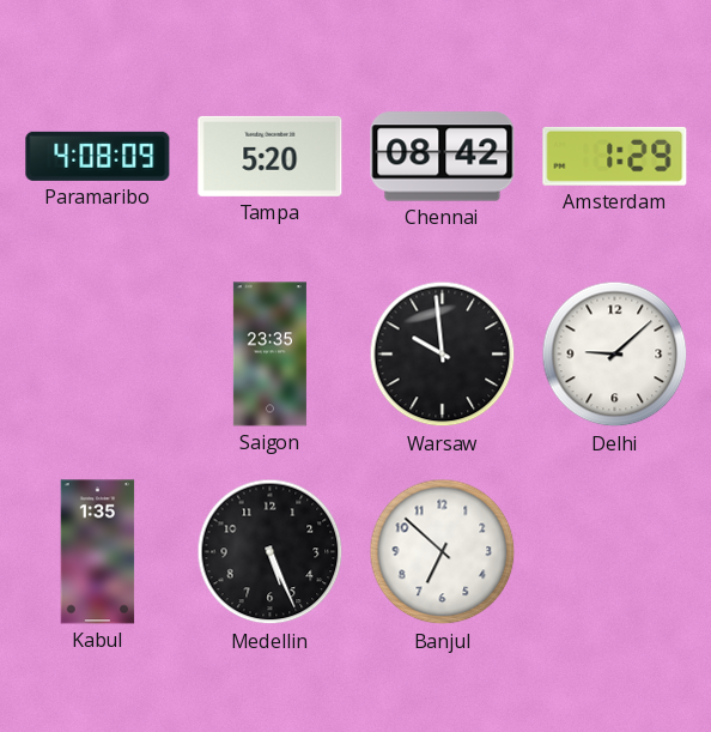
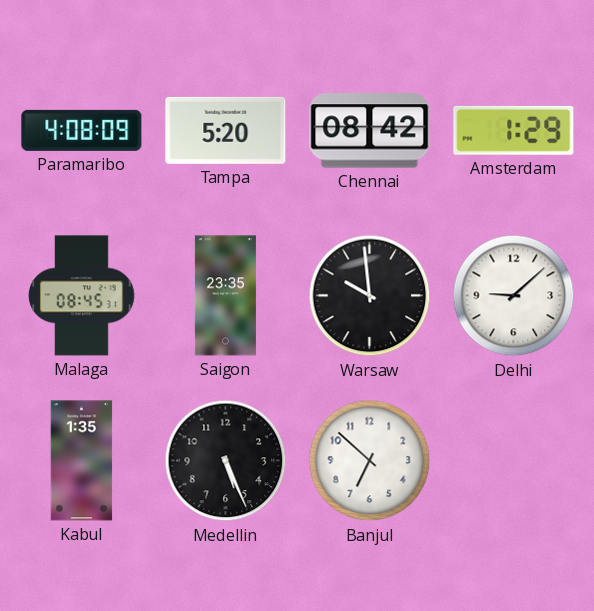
Malaga: none -> 08:45
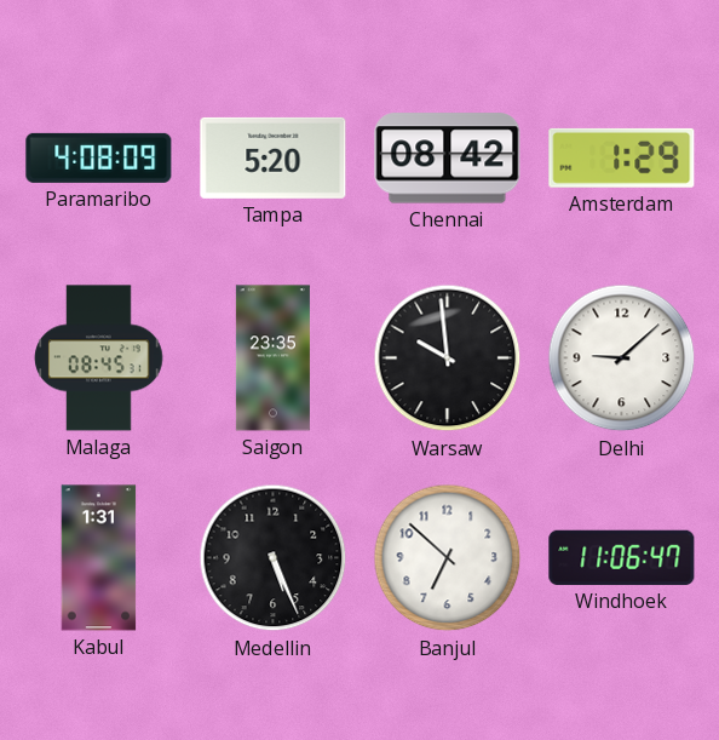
Kabul: 1:35 -> 1:31
Windhoek: none -> 11:06
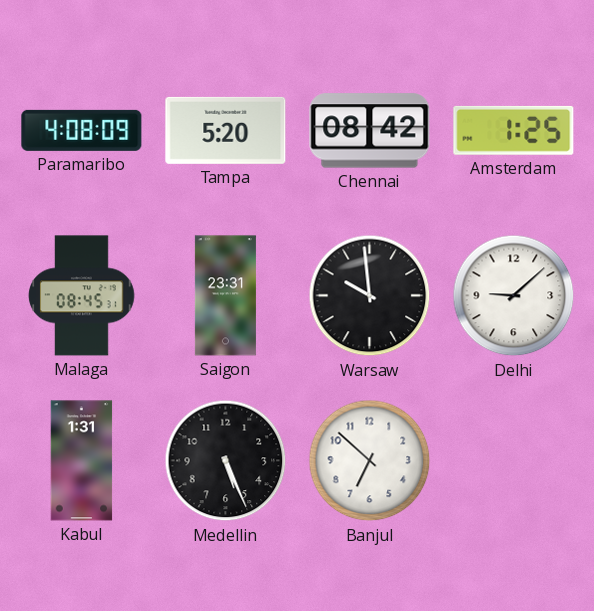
Amsterdam: 1:29 -> 1:25
Saigon: 23:35 -> 23:31
Windhoek: 11:06 -> none
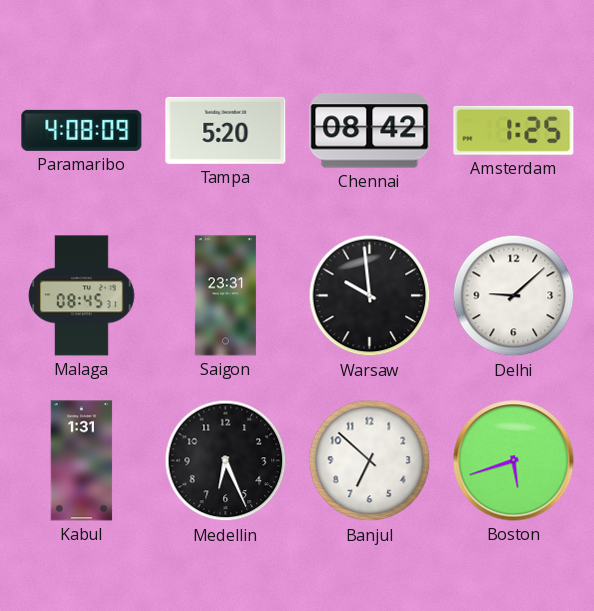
Medellin: 5:26 -> 6:26
Boston: none -> 5:42
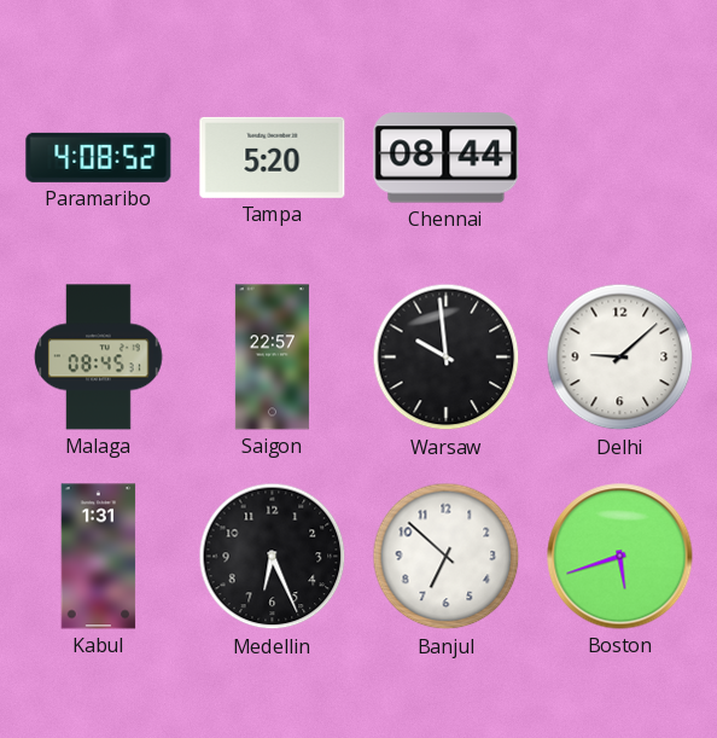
Paramaribo: 4:08:09 -> 4:08:52
Chennai: 08:42 -> 08:44
Amsterdam: 1:25 -> none
Saigon: 23:31 -> 22:57
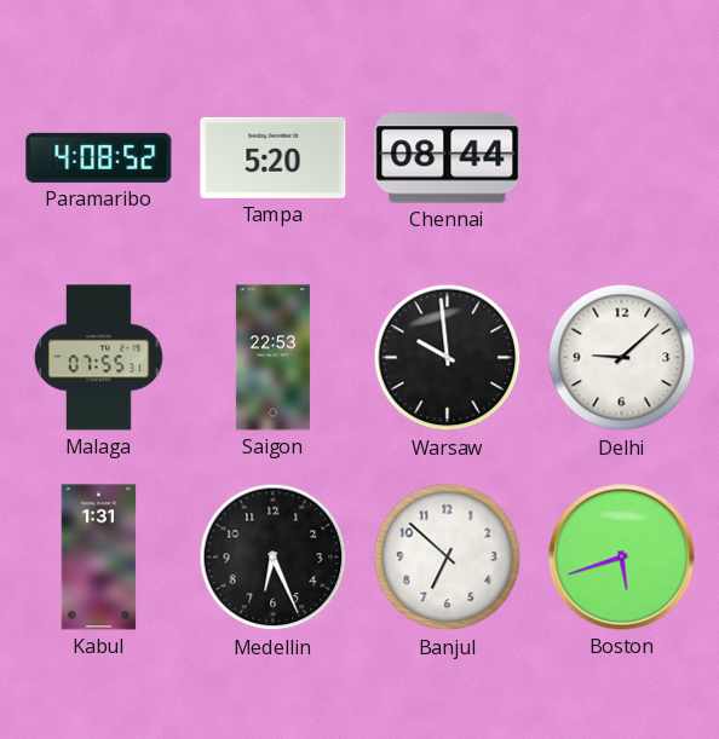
Malaga: 08:45 -> 07:55
Saigon: 22:57 -> 22:53
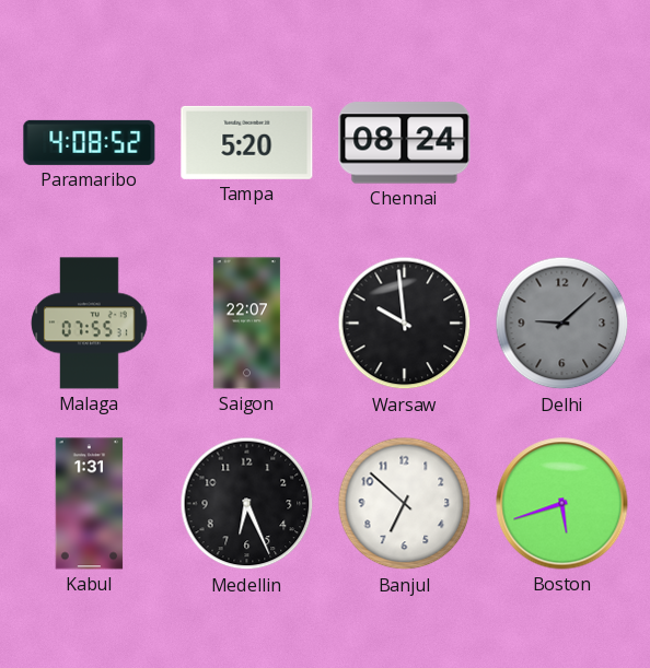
Chennai: 08:44 -> 08:24
Saigon: 22:53 -> 22:07
Delhi dial: white -> grey
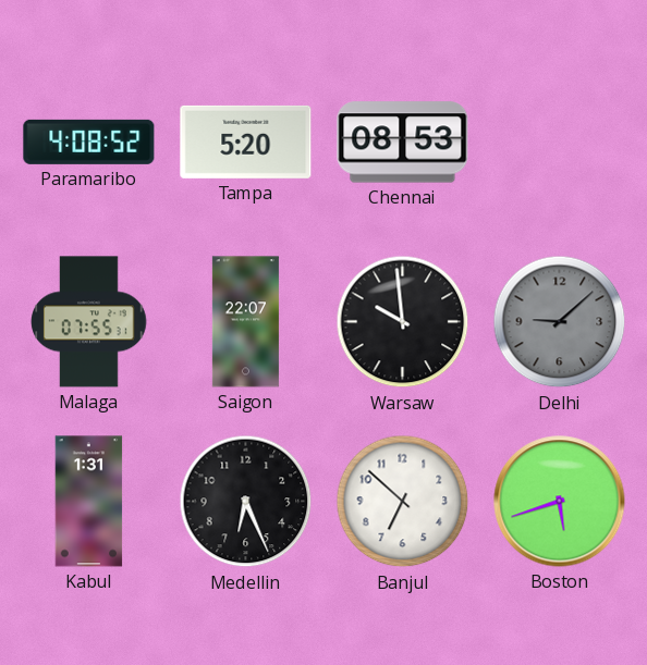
Chennai: 08:24 -> 08:53
